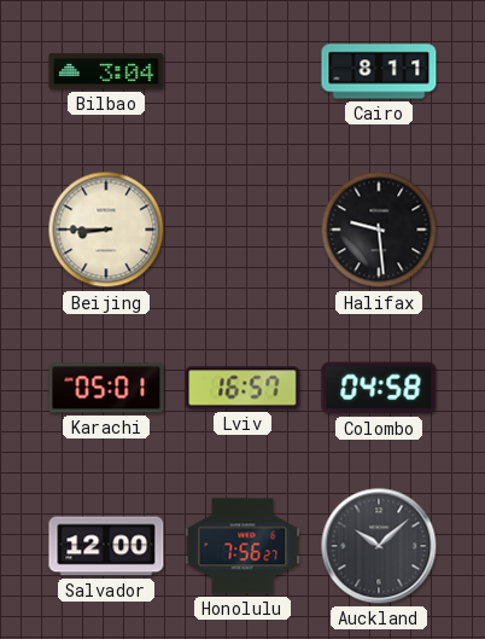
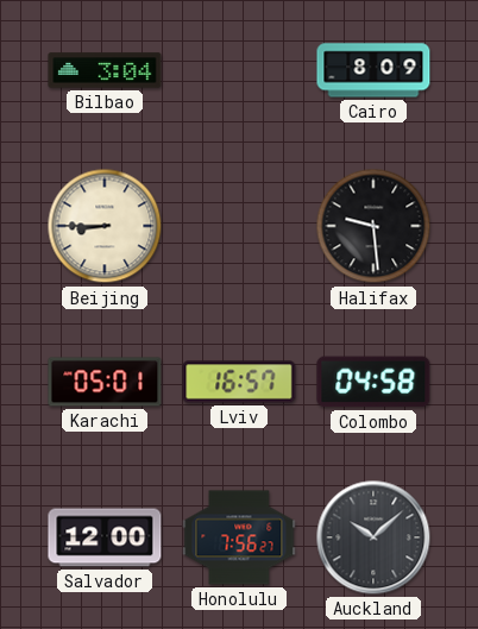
Cairo: 8:11 -> 8:09
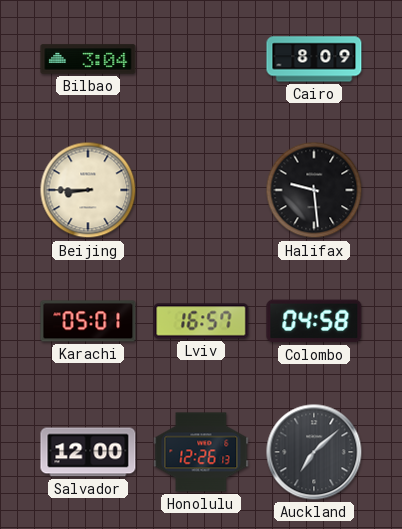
Honolulu: 7:56 -> 12:26
Auckland: 10:08 -> 7:08
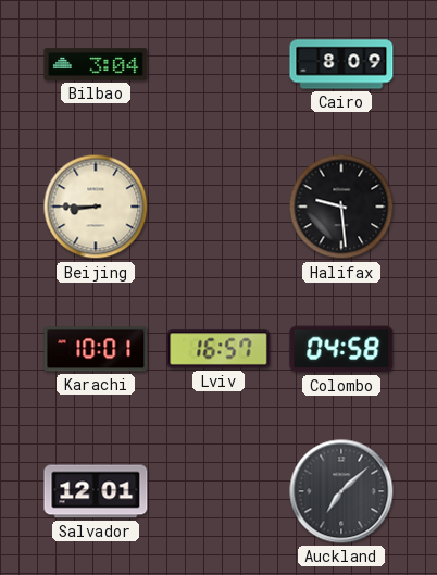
Karachi: 05:01 -> 10:01
Salvador: 12:00 -> 12:01
Honolulu: 12:26 -> none
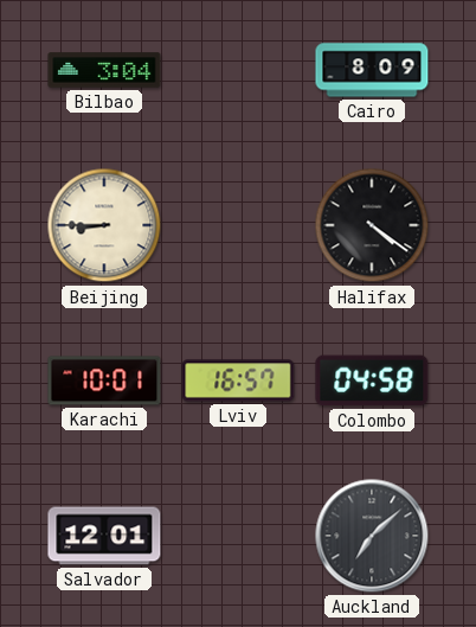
Halifax: 9:29 -> 4:21
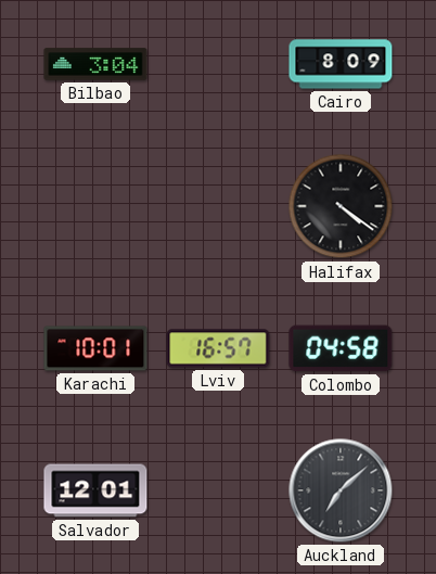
Beijing: 8:45 -> none
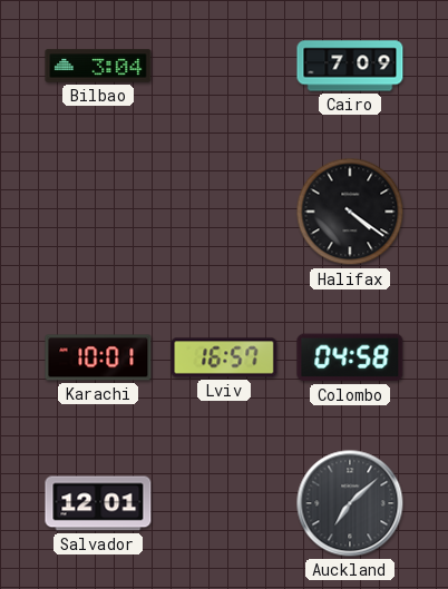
Cairo: 8:09 -> 7:09
